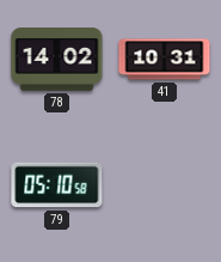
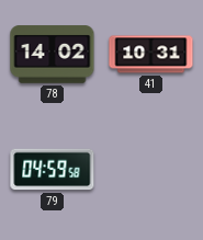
79: 05:10 -> 04:59
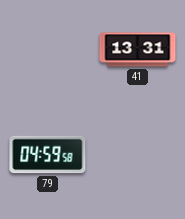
78: 14:02 -> none
41: 10:31 -> 13:31
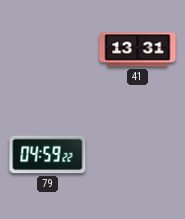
79: 04:59:58 -> 04:59:22
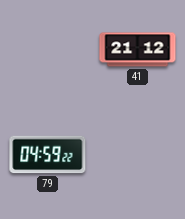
41: 13:31 -> 21:12
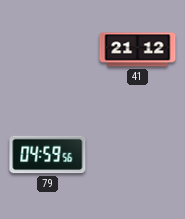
79: 04:59:22 -> 04:59:56
